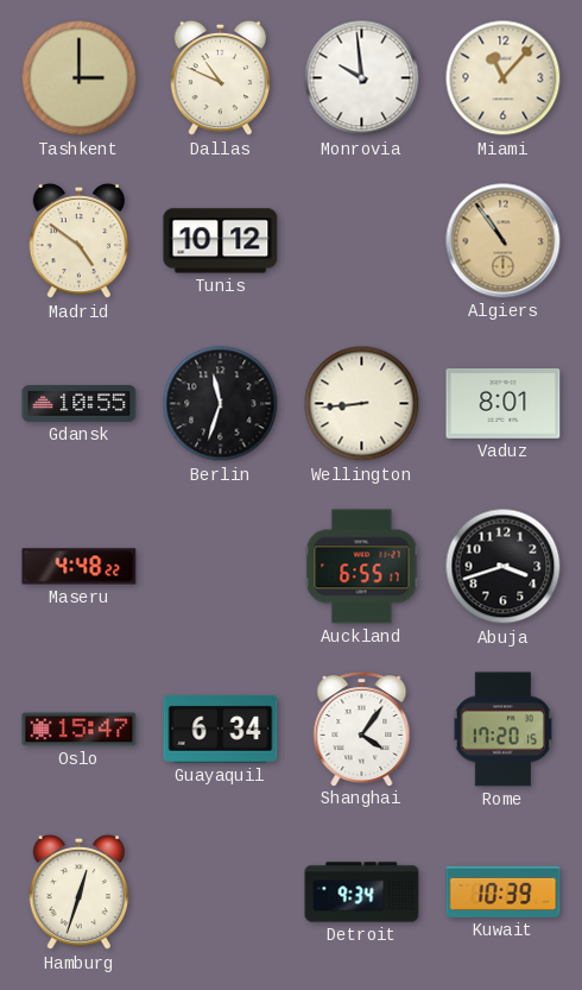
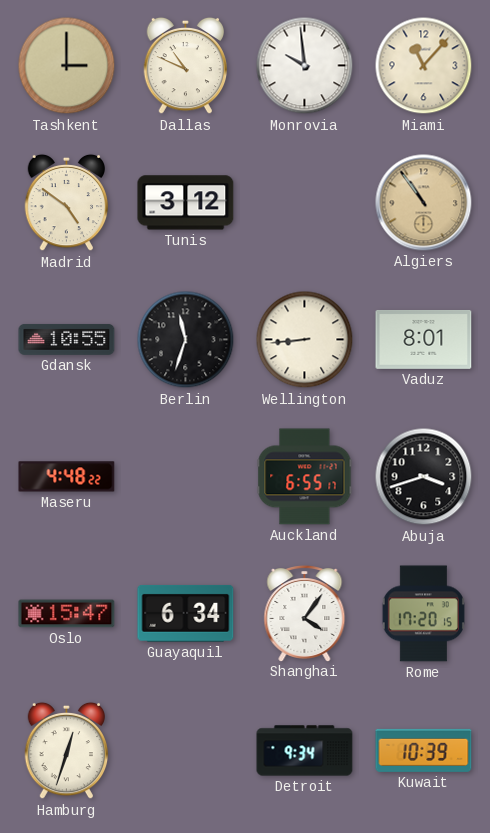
Tunis: 10:12 -> 3:12
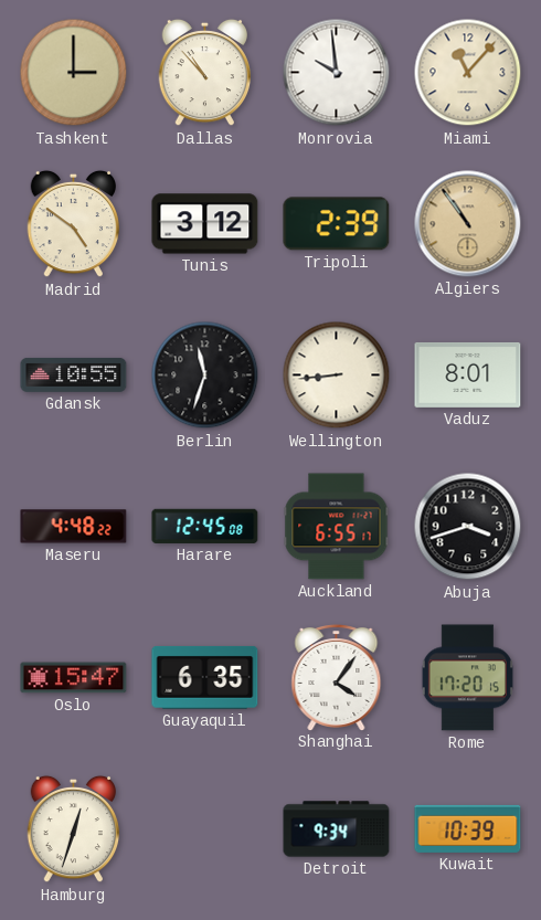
Dallas: 10:49 -> 10:53
Tripoli: none -> 2:39
Harare: none -> 12:45
Guayaquil: 6:34 -> 6:35
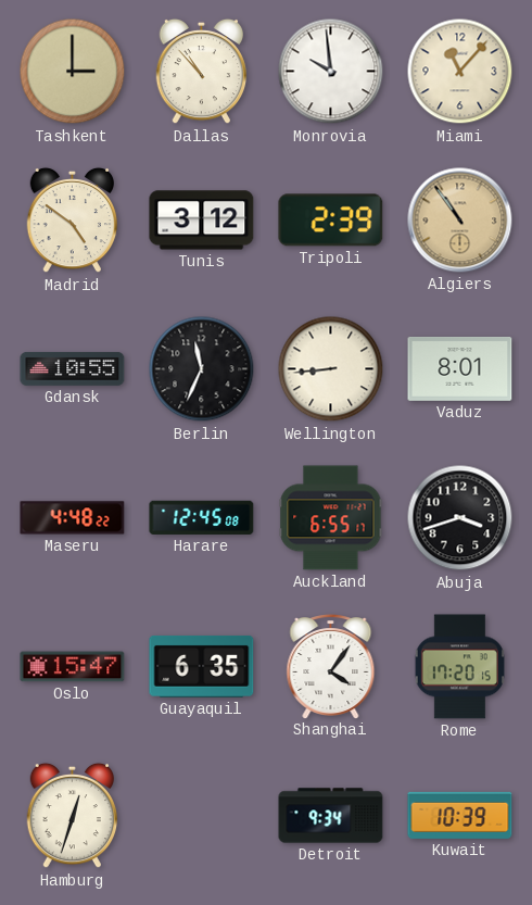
Berlin: 11:33 -> 11:34
